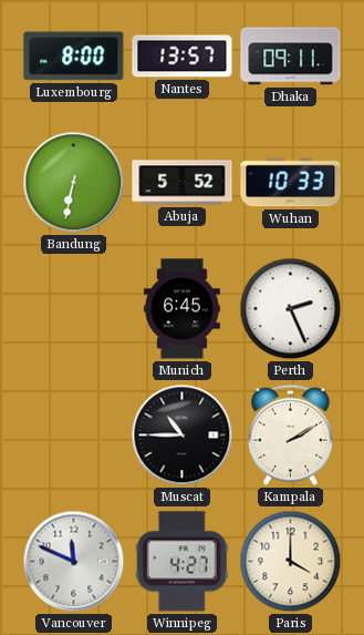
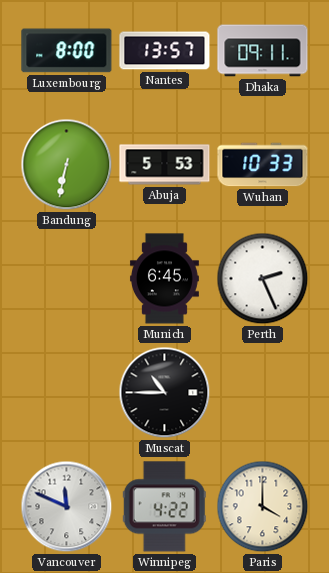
Abuja: 5:52 -> 5:53
Kampala: 2:10 -> none
Winnipeg: 4:27 -> 4:22
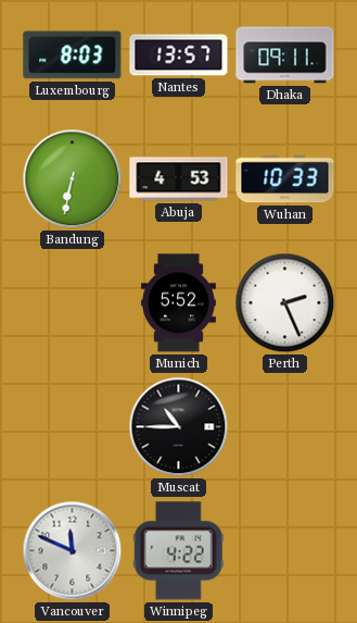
Luxembourg: 8:00 -> 8:03
Abuja: 5:53 -> 4:53
Munich: 6:45 -> 5:52
Paris: 4:00 -> none
